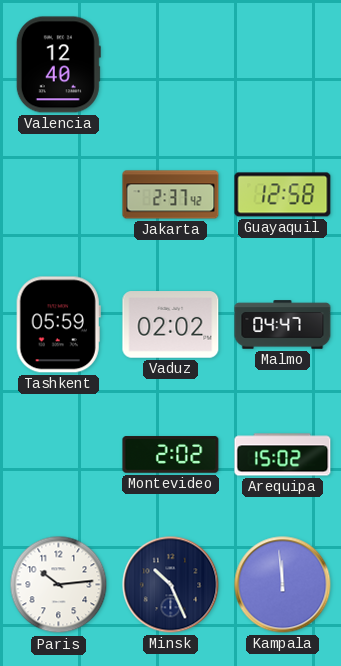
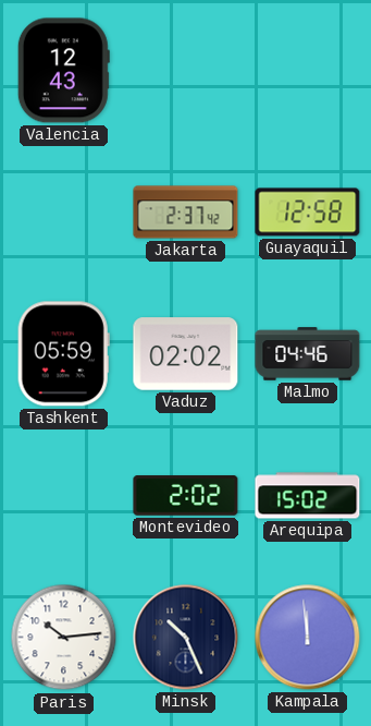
Valencia: 12:40 -> 12:43
Malmo: 04:47 -> 04:46
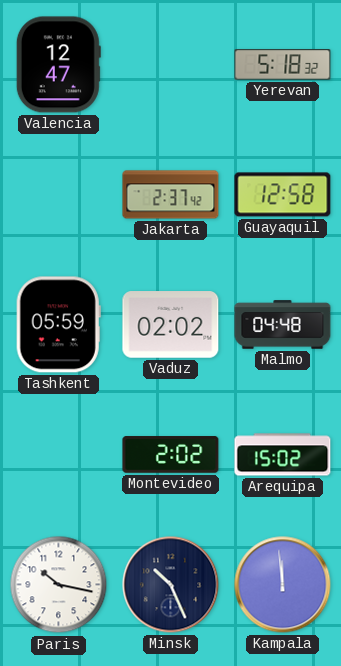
Valencia: 12:43 -> 12:47
Yerevan: none -> 5:18
Malmo: 04:46 -> 04:48
Paris: 10:14 -> 10:17
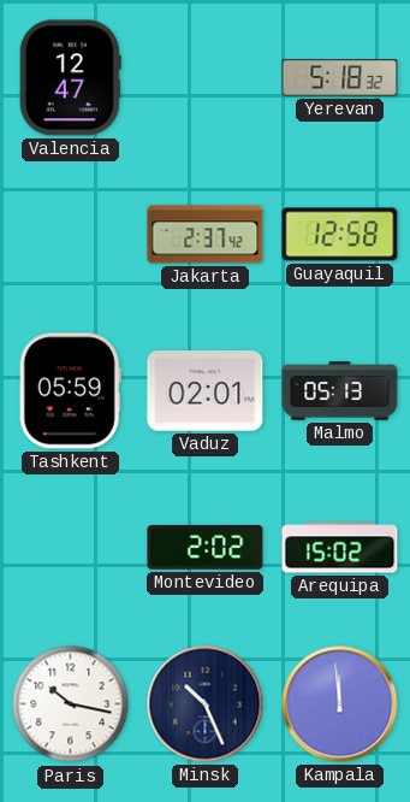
Vaduz: 02:02 -> 02:01
Malmo: 04:48 -> 05:13
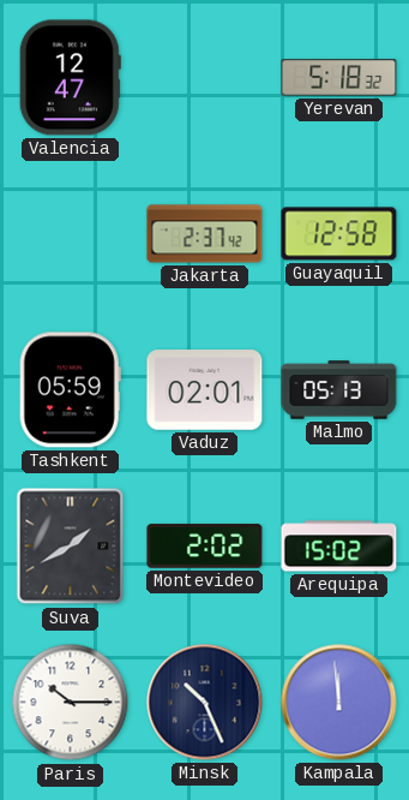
Suva: none -> 1:40
Paris: 10:17 -> 10:15
